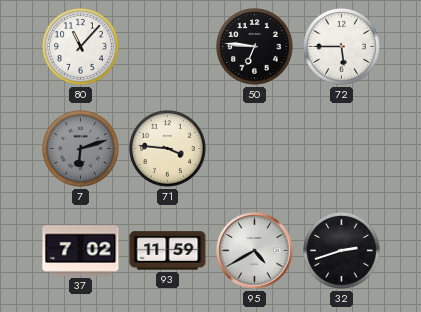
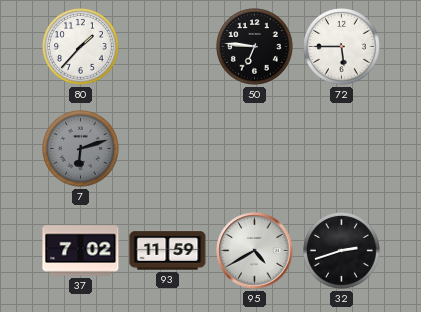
80: 11:07 -> 1:37
71: 3:46 -> none
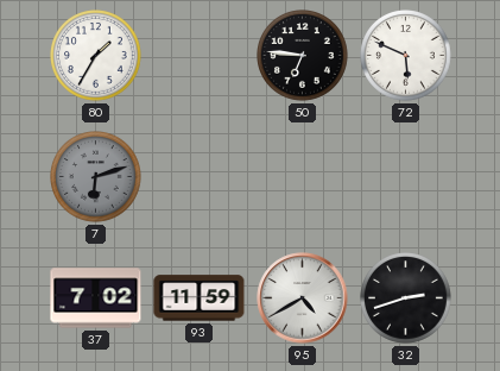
80: 1:37 -> 1:35
72: 5:45 -> 5:49
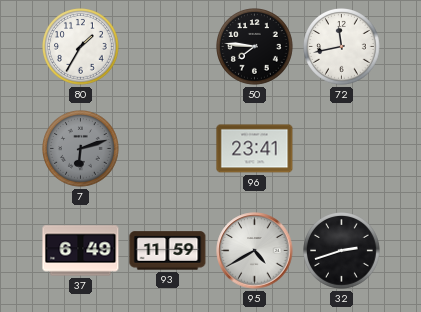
50: 6:46 -> 7:46
72: 5:49 -> 11:43
96: none -> 23:41
37: 7:02 -> 6:49
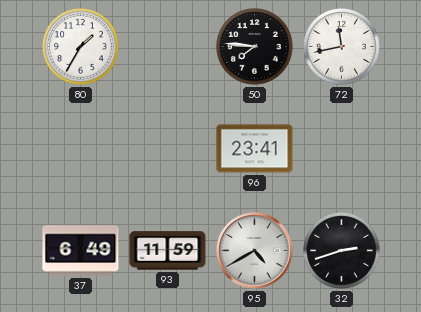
7: 6:12 -> none
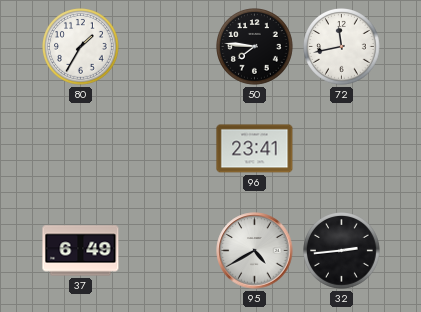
93: 11:59 -> none
32: 2:42 -> 2:44
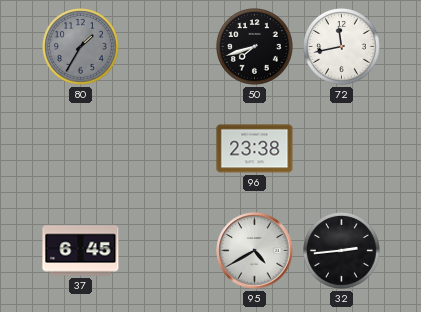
80 dial: white -> grey
50: 7:46 -> 7:42
96: 23:41 -> 23:38
37: 6:49 -> 6:45
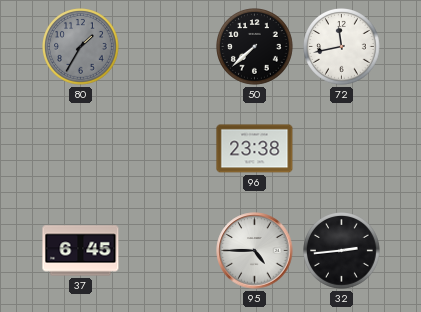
50: 7:42 -> 7:38
95: 4:40 -> 4:45
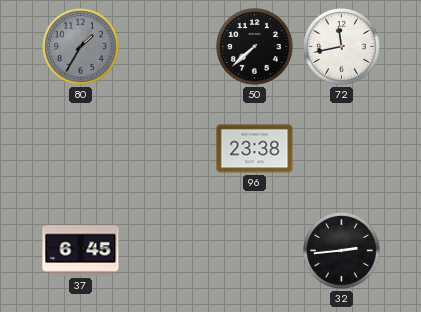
95: 4:45 -> none
